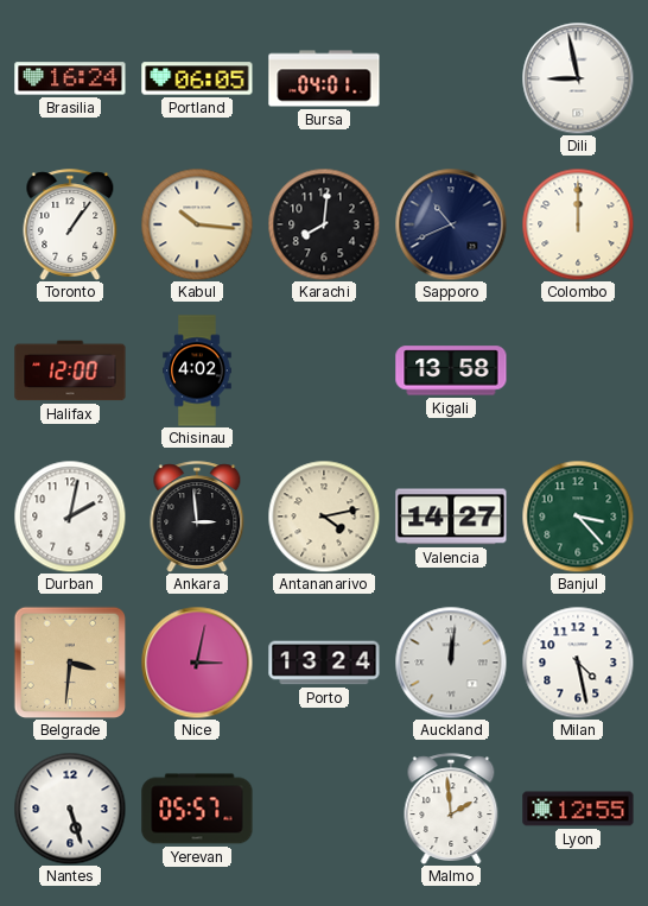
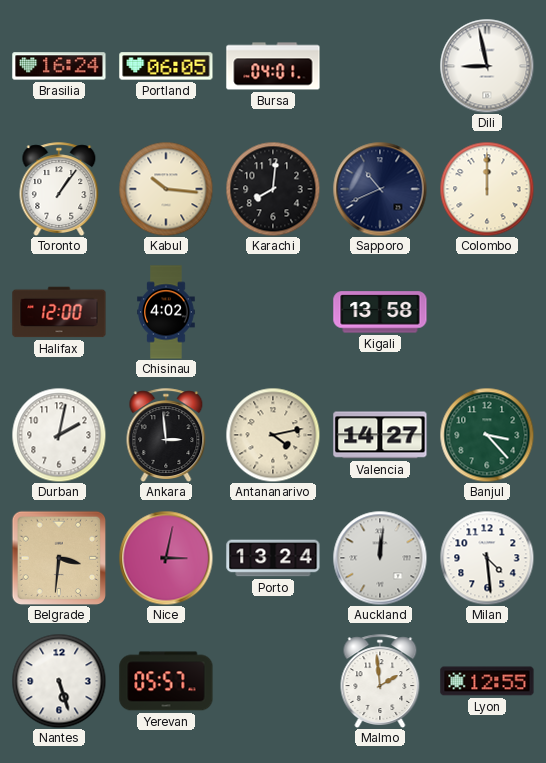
Milan: 4:28 -> 4:29
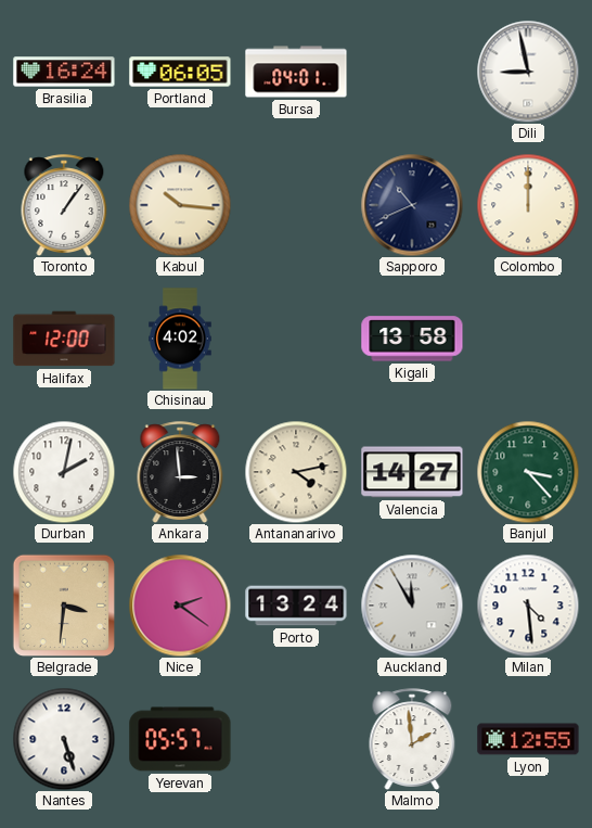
Karachi: 8:01 -> none
Nice: 3:02 -> 2:21
Auckland: 12:01 -> 11:55
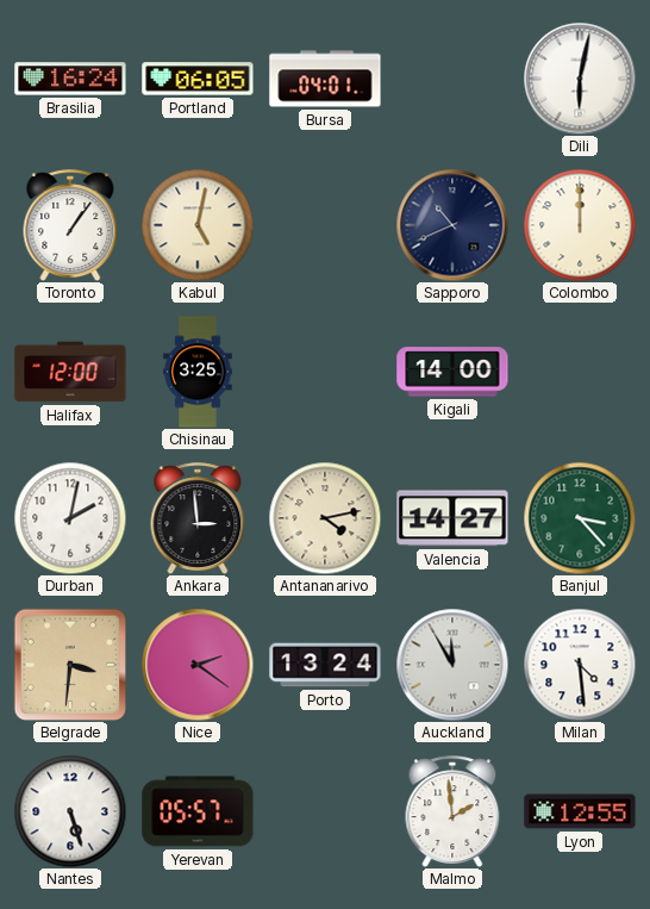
Dili: 8:58 -> 6:02
Kabul: 10:16 -> 5:02
Chisinau: 4:02 -> 3:25
Kigali: 13:58 -> 14:00
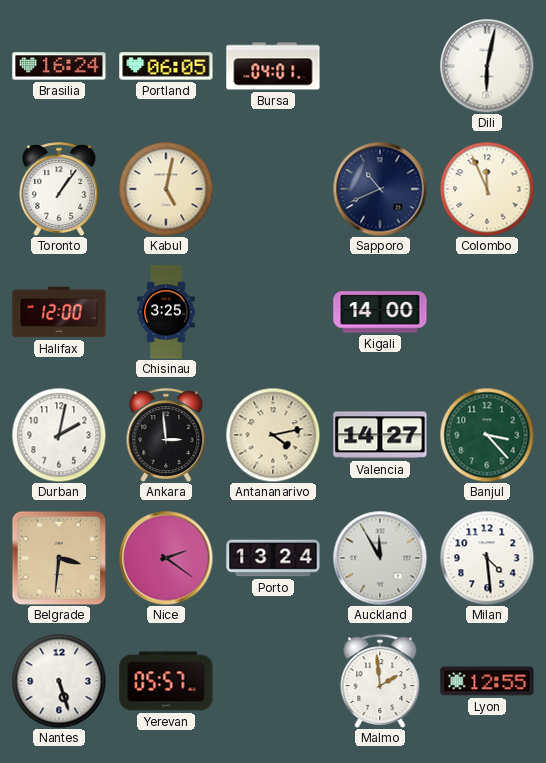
Colombo: 12:00 -> 11:56
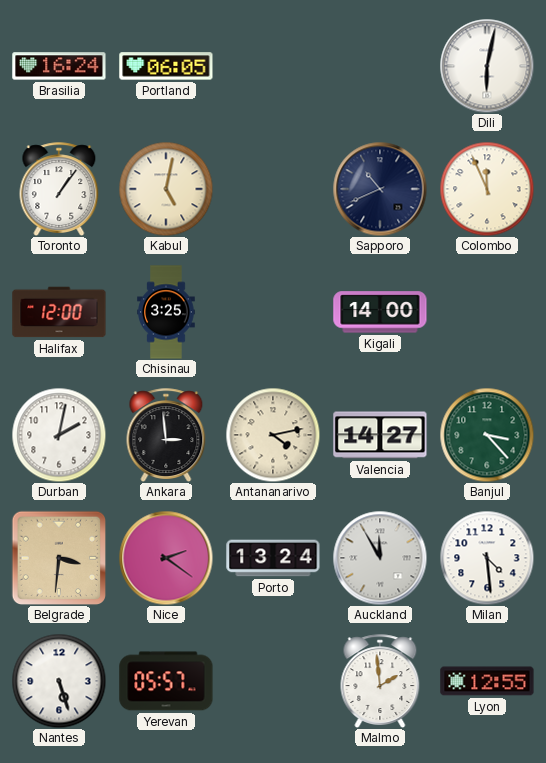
Bursa: 04:01 -> none
